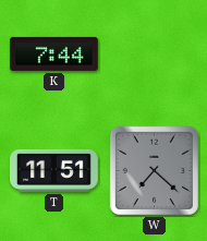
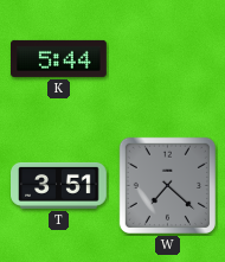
K: 7:44 -> 5:44
T: 11:51 -> 3:51
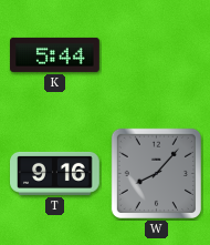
T: 3:51 -> 9:16
W: 7:22 -> 8:07
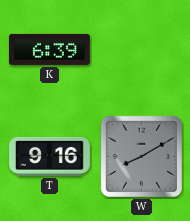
K: 5:44 -> 6:39
W: 8:07 -> 8:10
